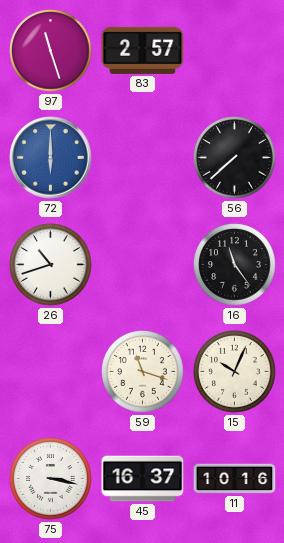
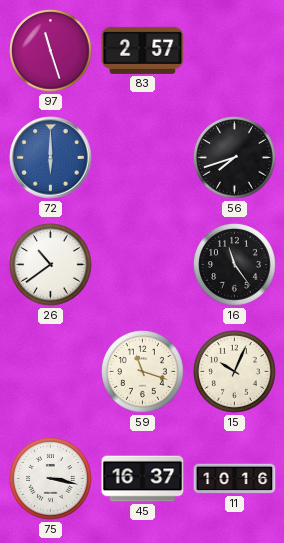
56: 7:38 -> 7:42
26: 10:42 -> 10:39
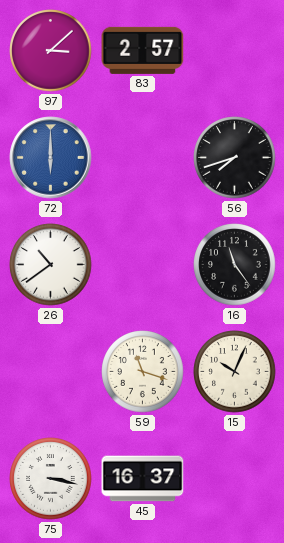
97: 11:27 -> 3:08
11: 10:16 -> none
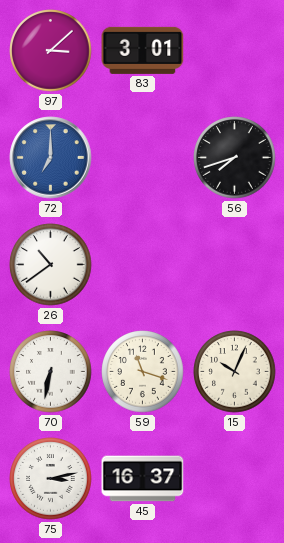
83: 2:57 -> 3:01
72: 6:00 -> 7:00
16: 11:24 -> none
70: none -> 6:32
75: 3:17 -> 3:13
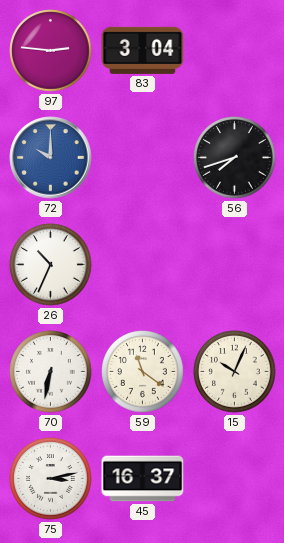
97: 3:08 -> 2:46
83: 3:01 -> 3:04
72: 7:00 -> 10:00
26: 10:39 -> 10:34
59: 11:18 -> 11:21
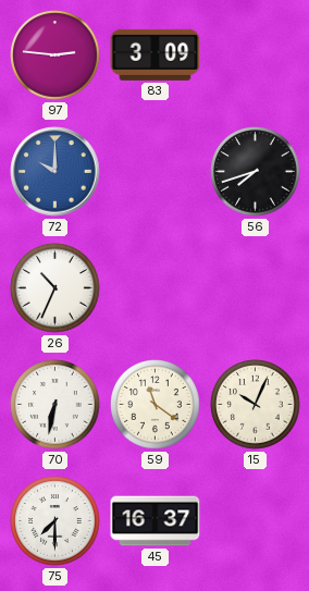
83: 3:04 -> 3:09
75: 3:13 -> 7:30
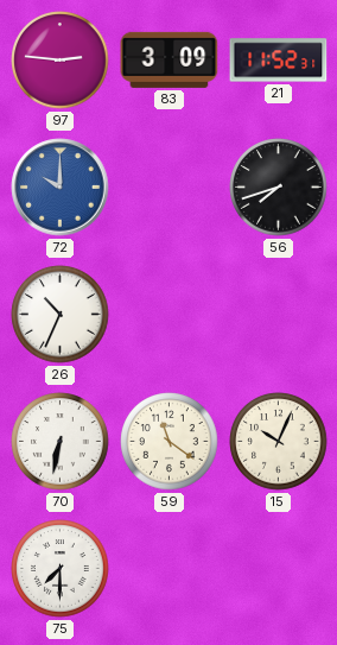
21: none -> 11:52
45: 16:37 -> none
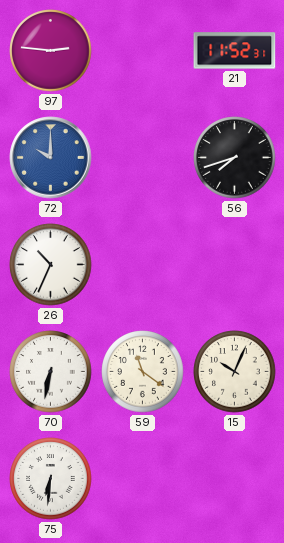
83: 3:09 -> none
75: 7:30 -> 6:31
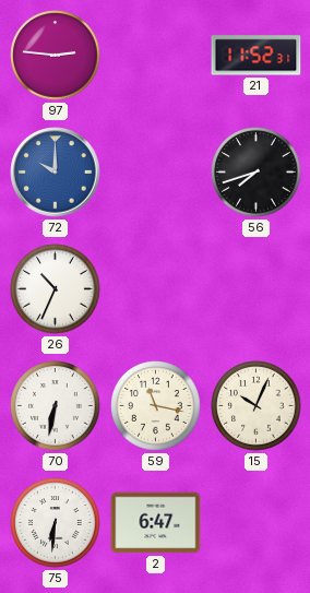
59: 11:21 -> 11:17
2: none -> 6:47
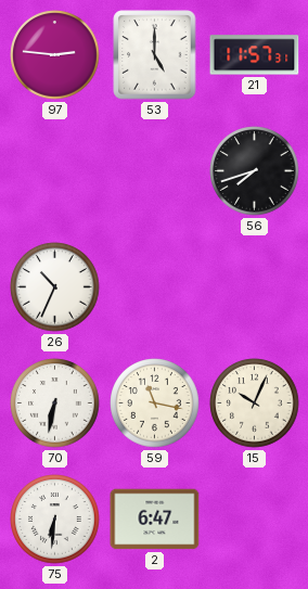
53: none -> 5:00
21: 11:52 -> 11:57
72: 10:00 -> none
